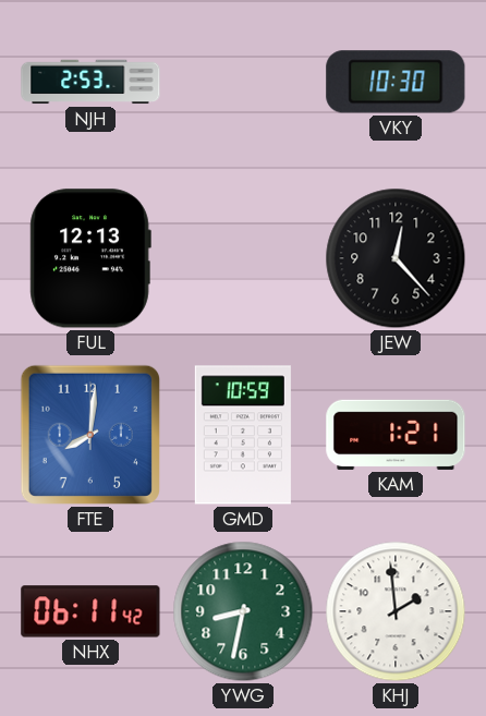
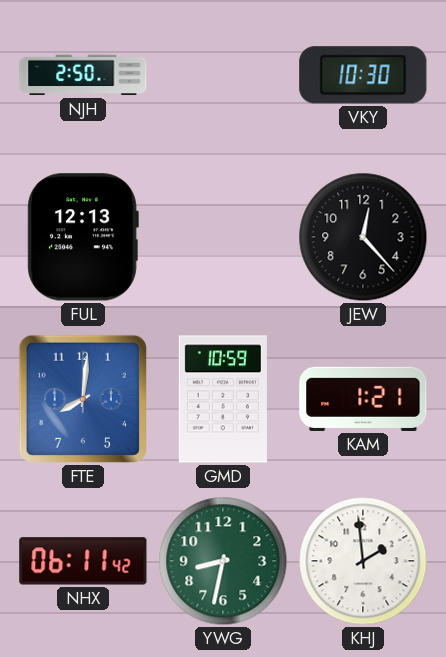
NJH: 2:53 -> 2:50
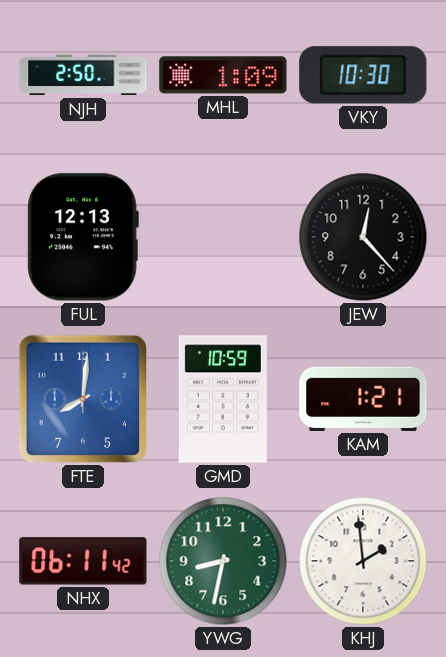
MHL: none -> 1:09
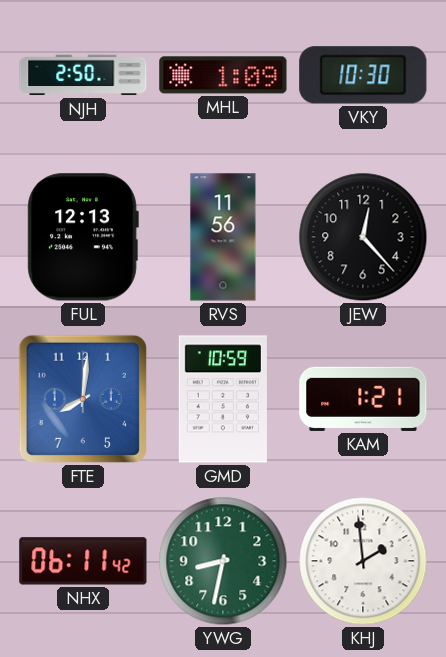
RVS: none -> 11:56
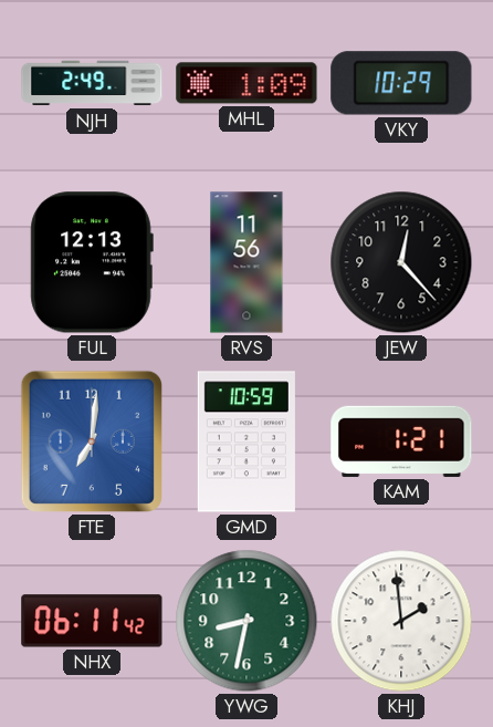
NJH: 2:50 -> 2:49
VKY: 10:30 -> 10:29
FTE: 8:01 -> 7:01
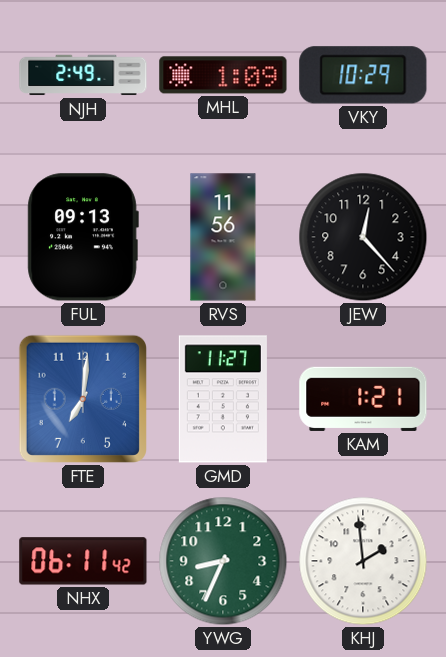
FUL: 12:13 -> 09:13
GMD: 10:59 -> 11:27
YWG: 8:32 -> 8:34
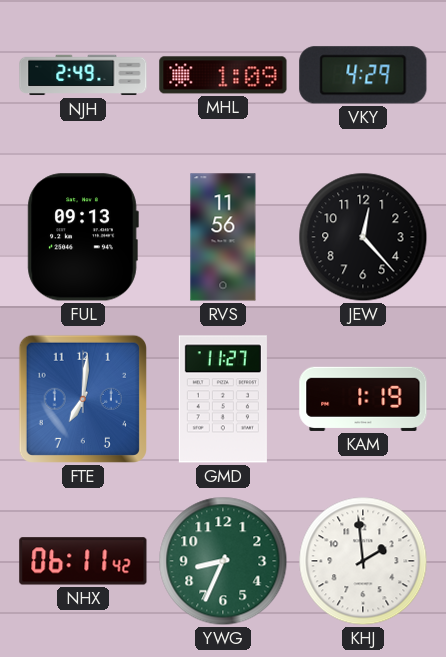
VKY: 10:29 -> 4:29
KAM: 1:21 -> 1:19
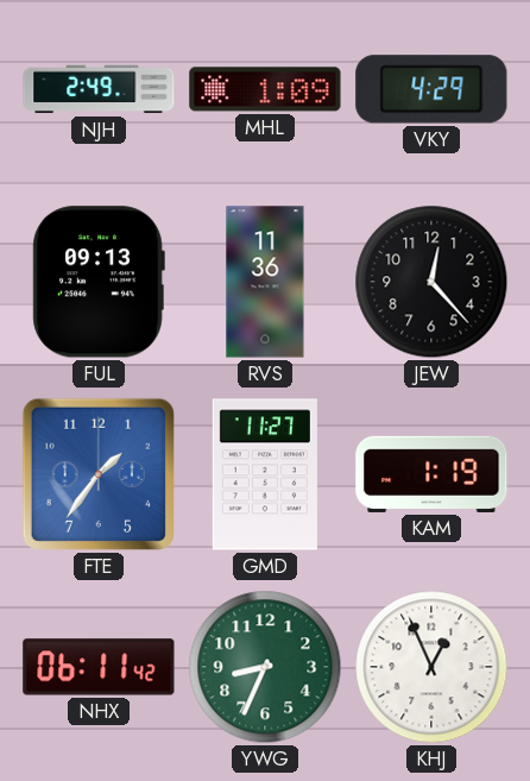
RVS: 11:56 -> 11:36
FTE: 7:01 -> 1:36
KHJ: 1:59 -> 12:56
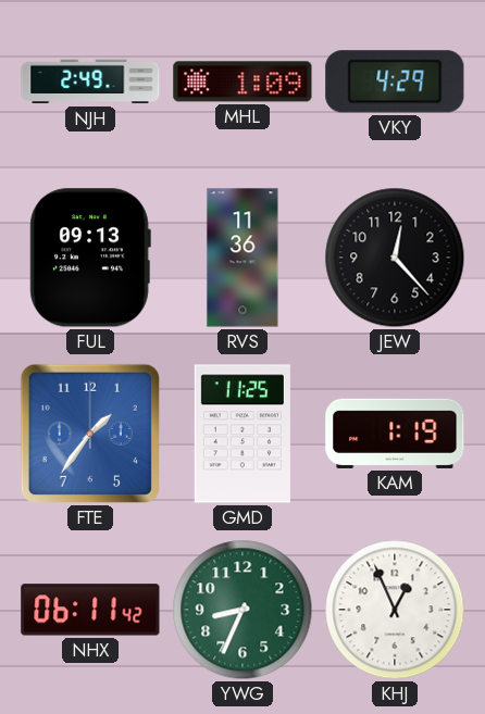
GMD: 11:27 -> 11:25
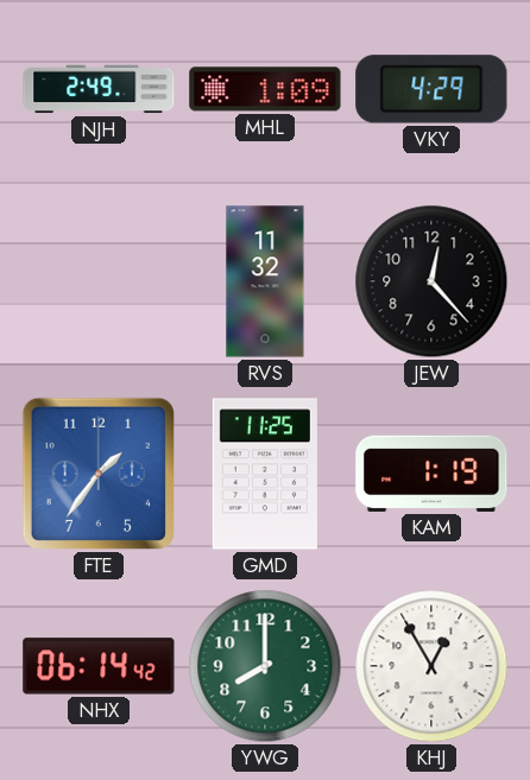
FUL: 09:13 -> none
RVS: 11:36 -> 11:32
NHX: 06:11 -> 06:14
YWG: 8:34 -> 8:00
KHJ: 12:56 -> 12:55
